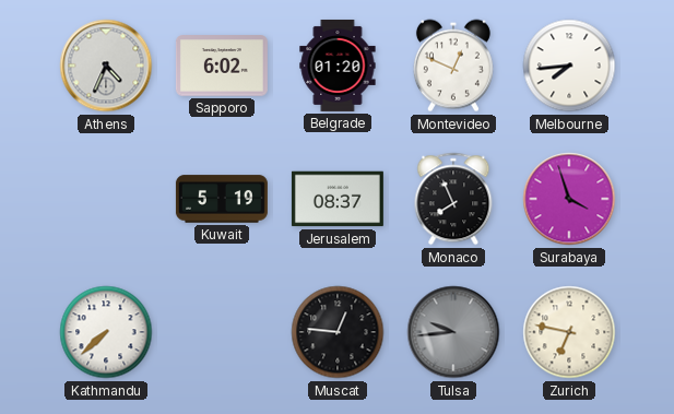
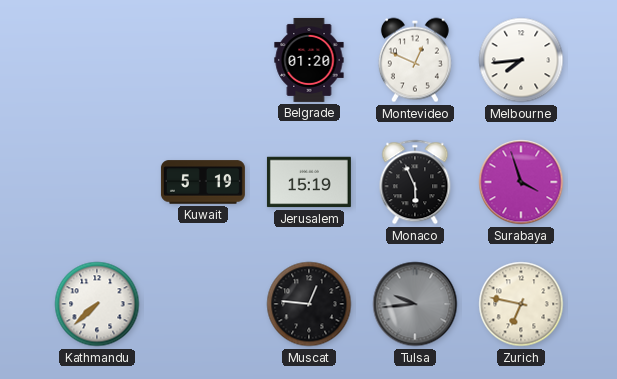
Athens: 4:34 -> none
Sapporo: 6:02 -> none
Jerusalem: 08:37 -> 15:19
Monaco: 7:56 -> 5:56
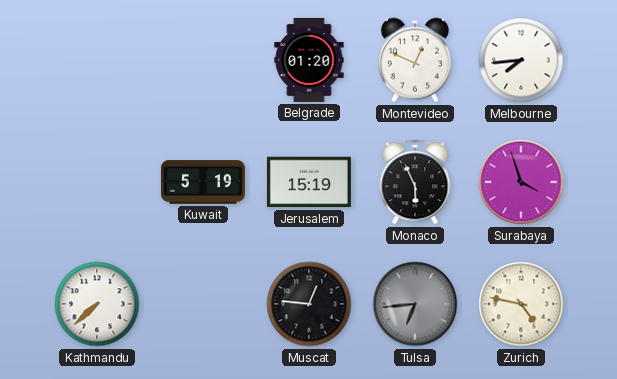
Tulsa: 9:44 -> 6:44
Zurich: 6:47 -> 4:47
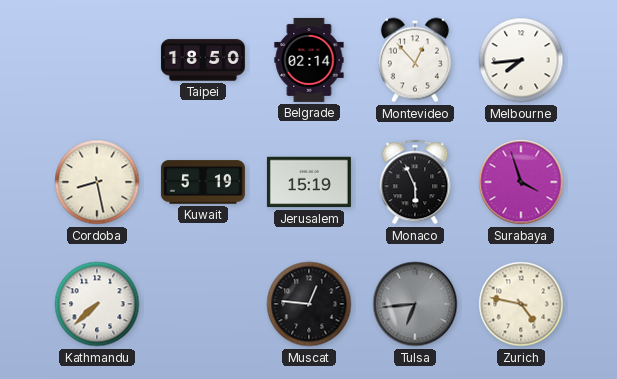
Taipei: none -> 18:50
Belgrade: 01:20 -> 02:14
Montevideo: 12:49 -> 12:53
Cordoba: none -> 8:28
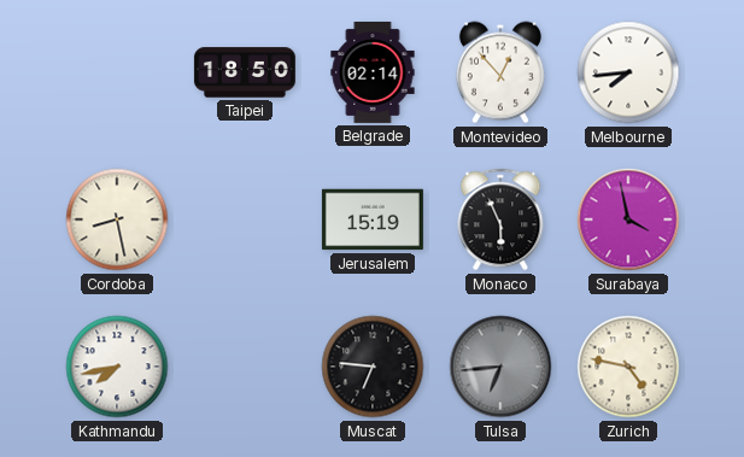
Kuwait: 5:19 -> none
Surabaya: 3:57 -> 3:58
Kathmandu: 7:38 -> 7:43
Muscat: 12:46 -> 6:46
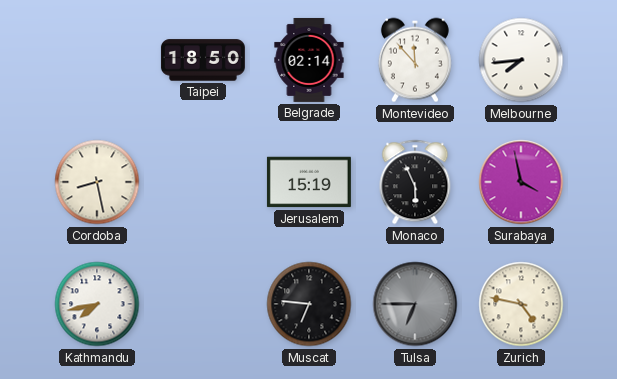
Montevideo: 12:53 -> 11:53
Tulsa: 6:44 -> 6:45
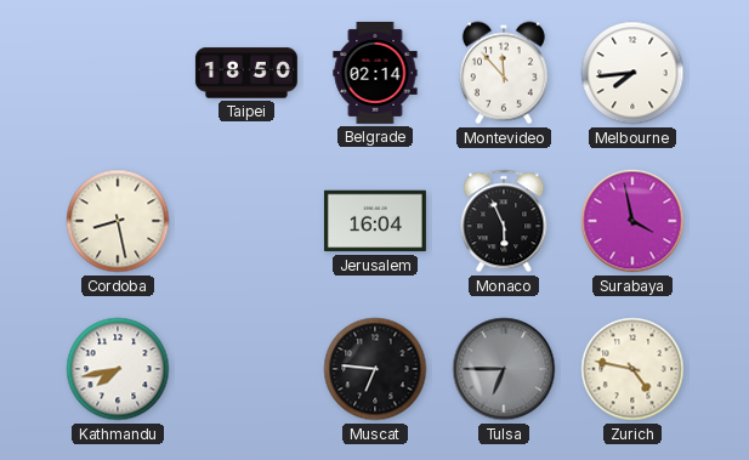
Jerusalem: 15:19 -> 16:04
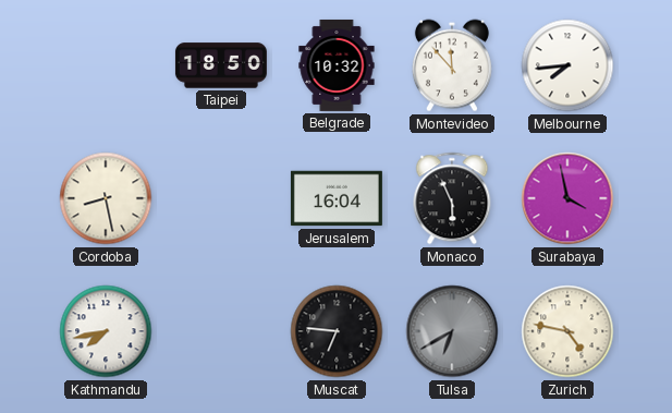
Belgrade: 02:14 -> 10:32
Tulsa: 6:45 -> 6:40
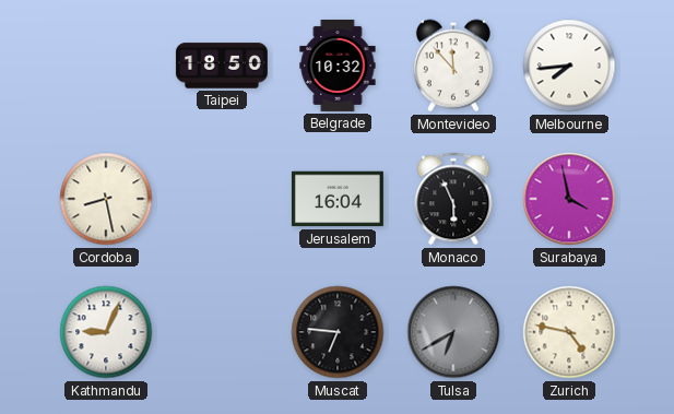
Kathmandu: 7:43 -> 9:04
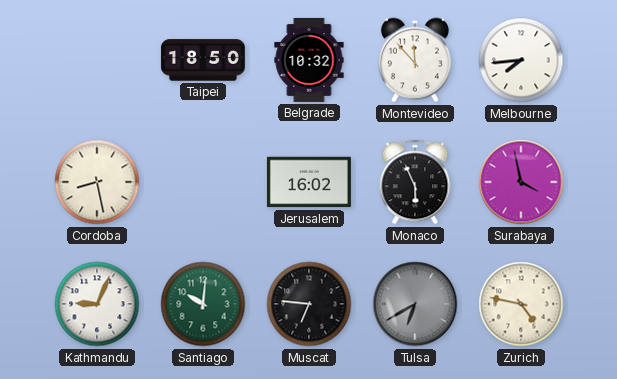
Jerusalem: 16:04 -> 16:02
Santiago: none -> 10:01
